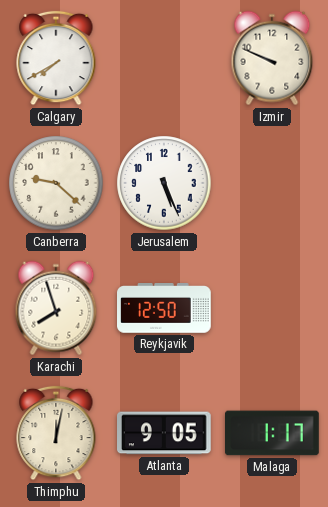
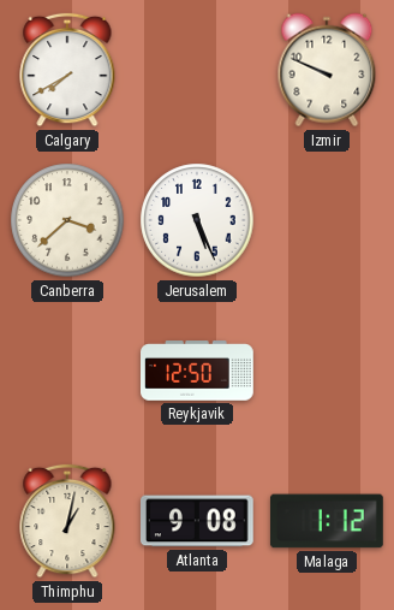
Canberra: 9:22 -> 3:38
Karachi: 7:57 -> none
Thimphu: 12:02 -> 1:02
Atlanta: 9:05 -> 9:08
Malaga: 1:17 -> 1:12
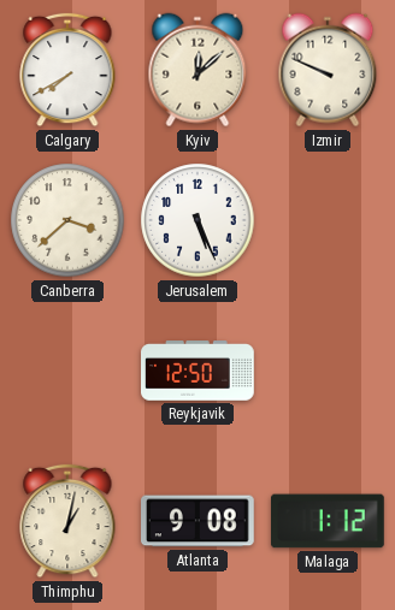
Kyiv: none -> 12:08
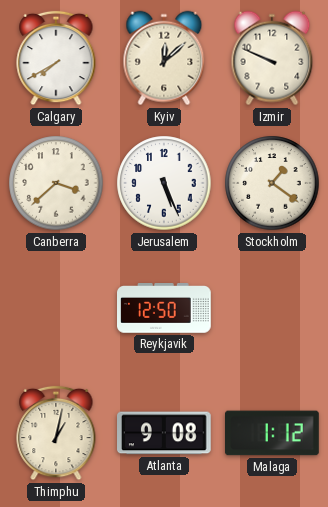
Stockholm: none -> 1:21
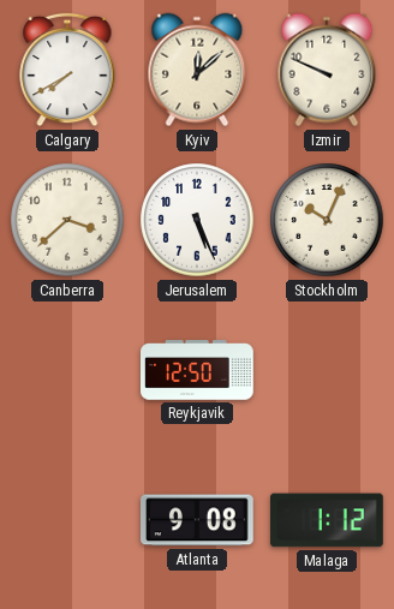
Stockholm: 1:21 -> 10:04
Thimphu: 1:02 -> none
